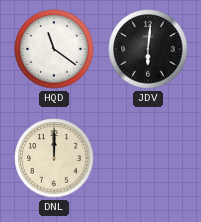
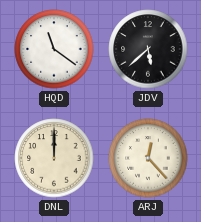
JDV: 6:01 -> 5:38
ARJ: none -> 12:23
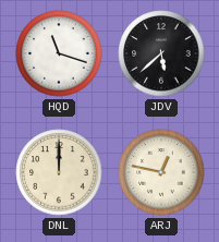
HQD: 11:21 -> 11:18
ARJ: 12:23 -> 12:47
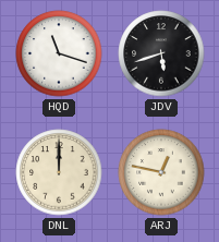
JDV: 5:38 -> 5:42
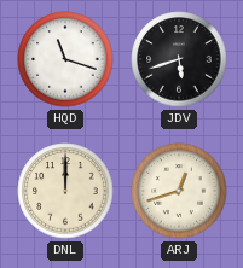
ARJ: 12:47 -> 12:42
